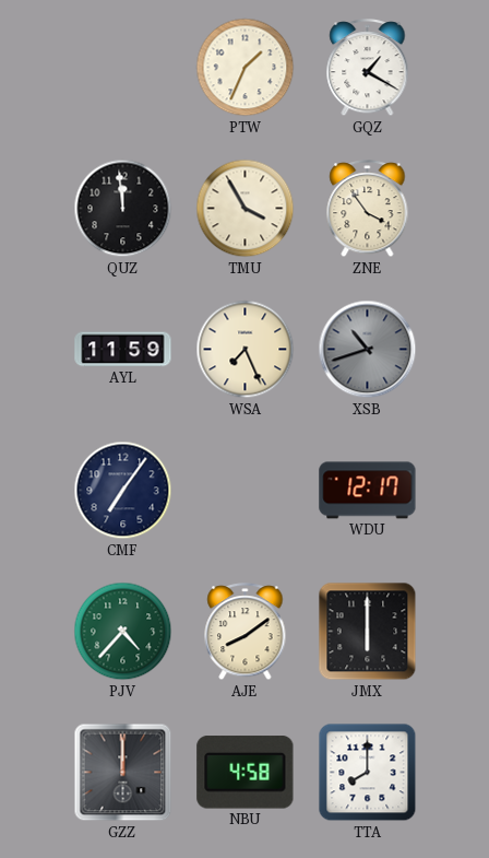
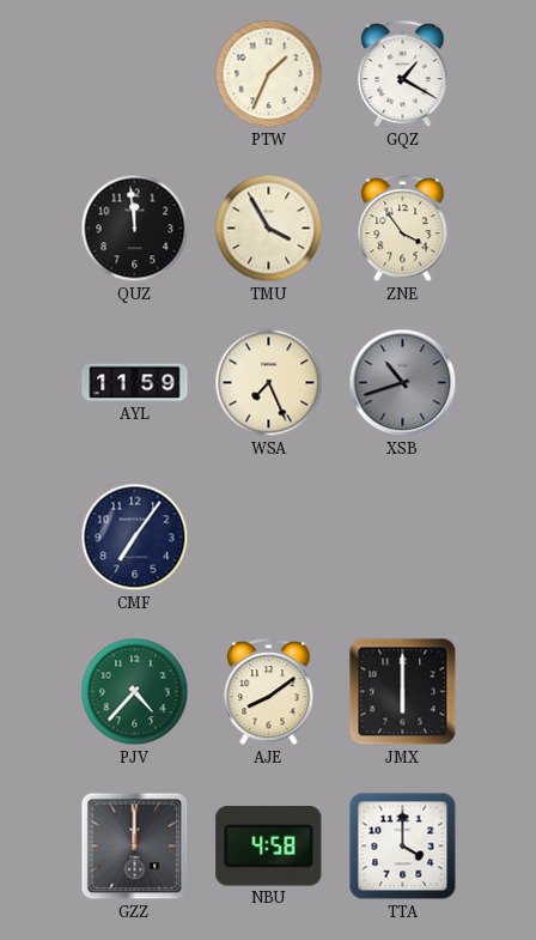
WDU: 12:17 -> none
TTA: 8:00 -> 4:00
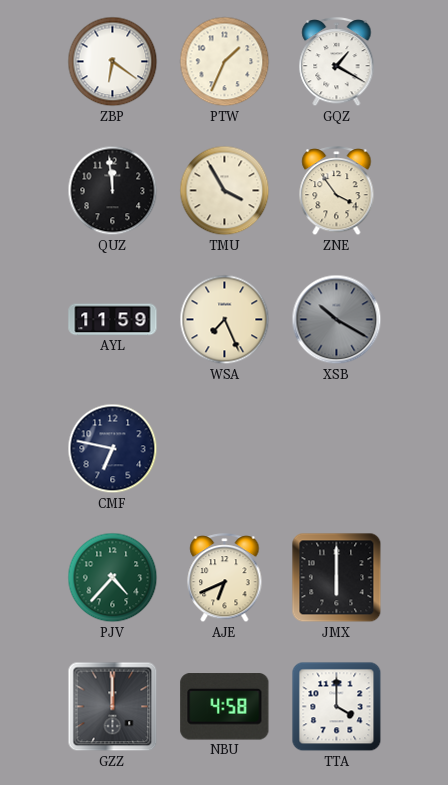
ZBP: none -> 6:21
XSB: 10:42 -> 10:20
CMF: 7:06 -> 6:47
AJE: 8:09 -> 6:41
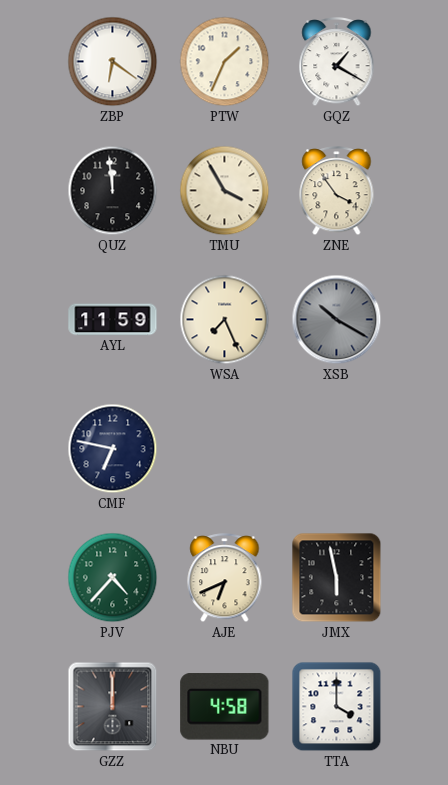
JMX: 6:00 -> 5:58
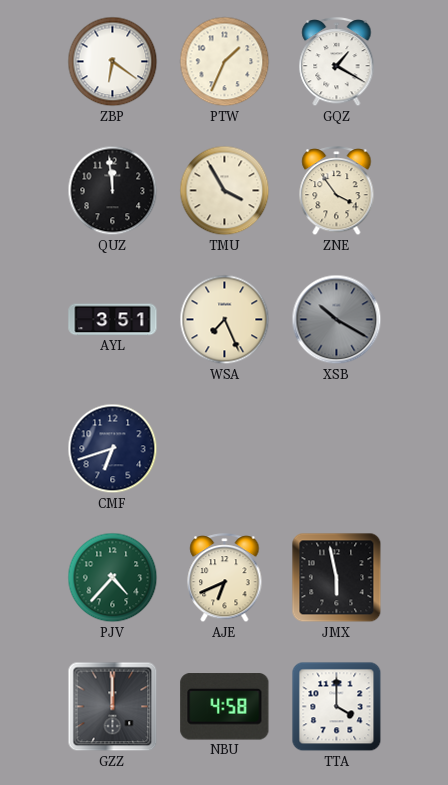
AYL: 11:59 -> 3:51
CMF: 6:47 -> 6:42
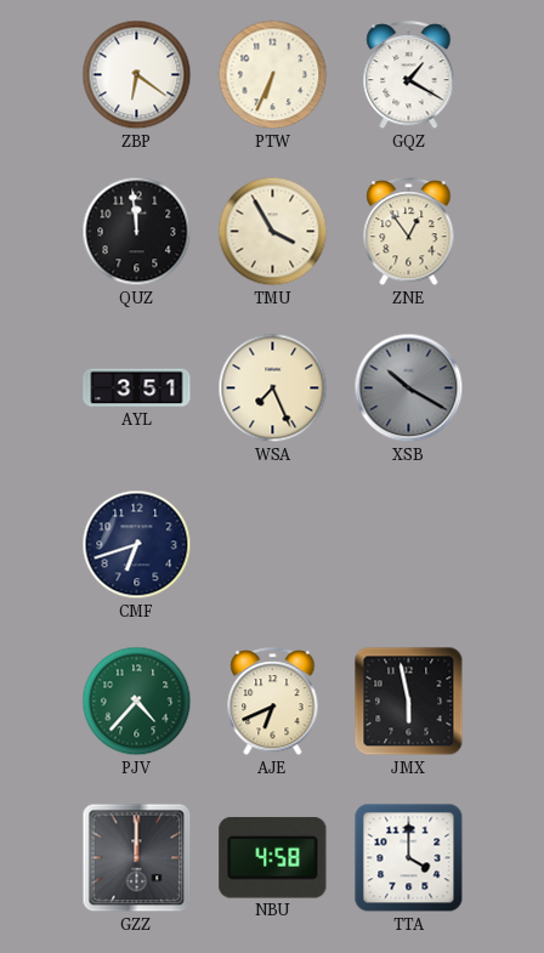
PTW: 1:34 -> 6:34
ZNE: 3:54 -> 12:54
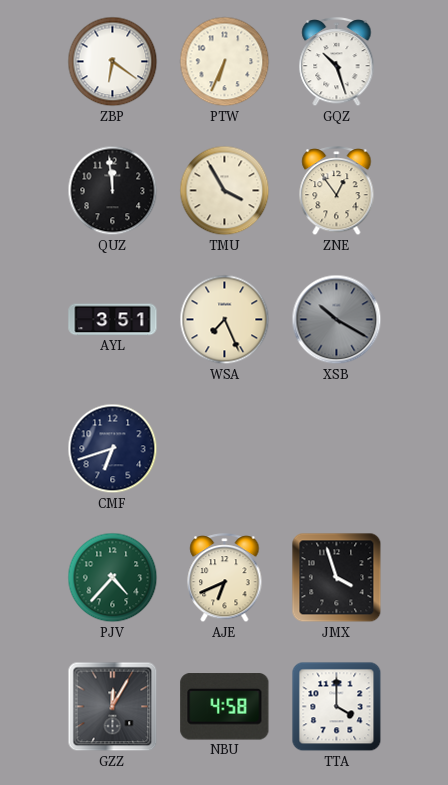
GQZ: 1:20 -> 10:27
JMX: 5:58 -> 3:57
GZZ: 12:00 -> 12:05
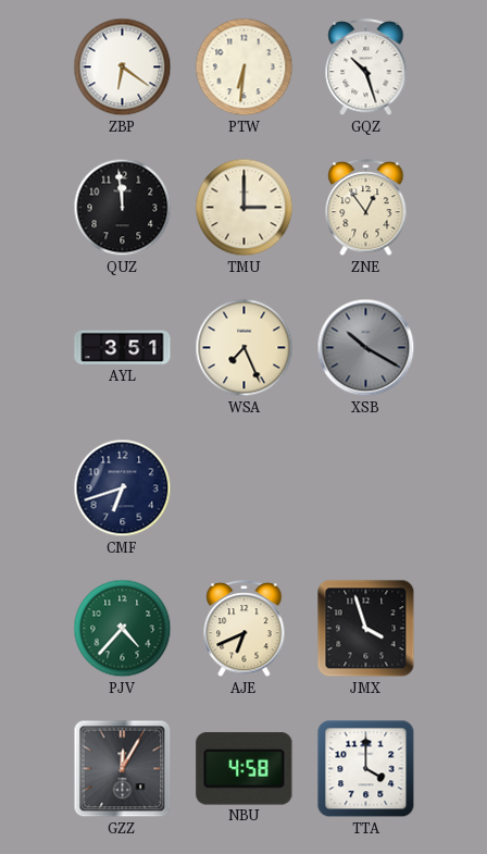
PTW: 6:34 -> 6:31
TMU: 3:55 -> 3:00
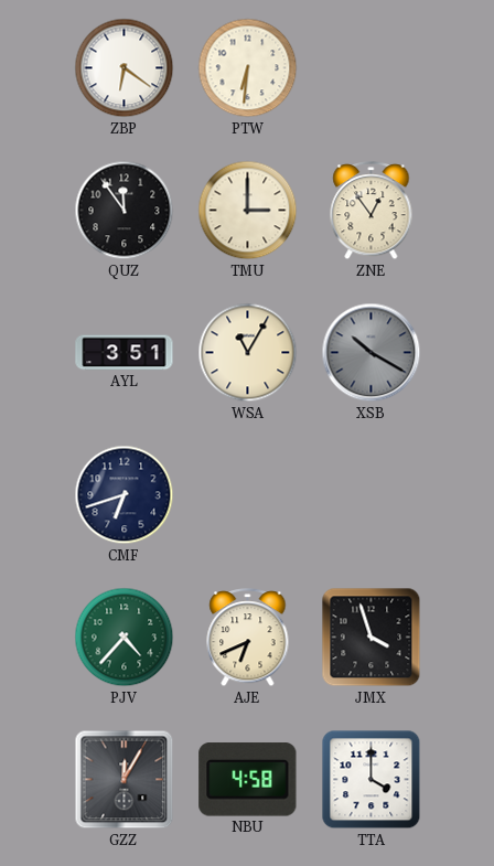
GQZ: 10:27 -> none
QUZ: 11:59 -> 11:54
WSA: 7:26 -> 11:05
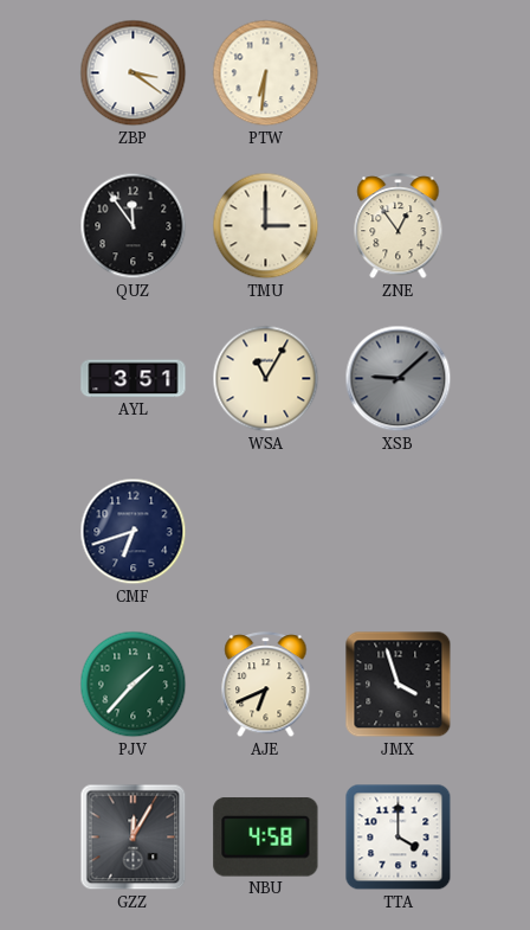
ZBP: 6:21 -> 3:21
XSB: 10:20 -> 9:08
PJV: 4:37 -> 1:37
